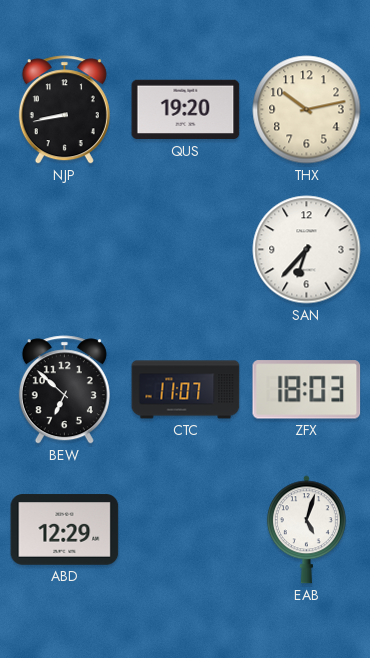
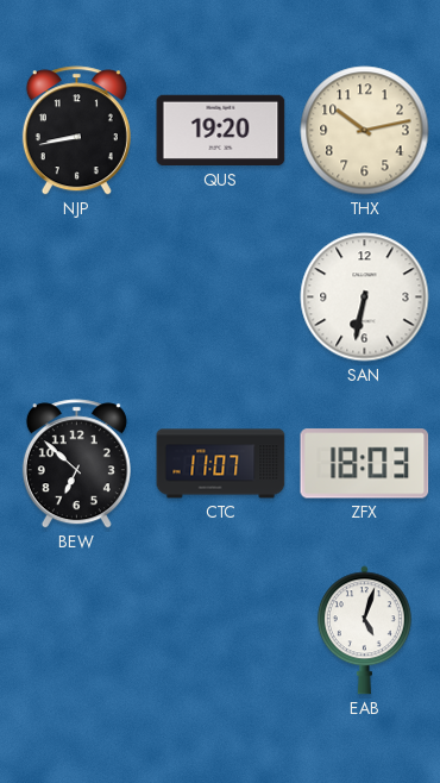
SAN: 6:37 -> 6:32
ABD: 12:29 -> none
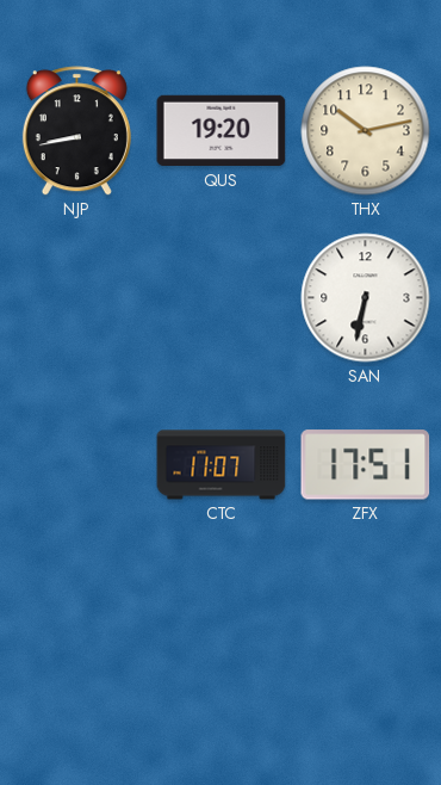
BEW: 6:52 -> none
ZFX: 18:03 -> 17:51
EAB: 5:03 -> none
